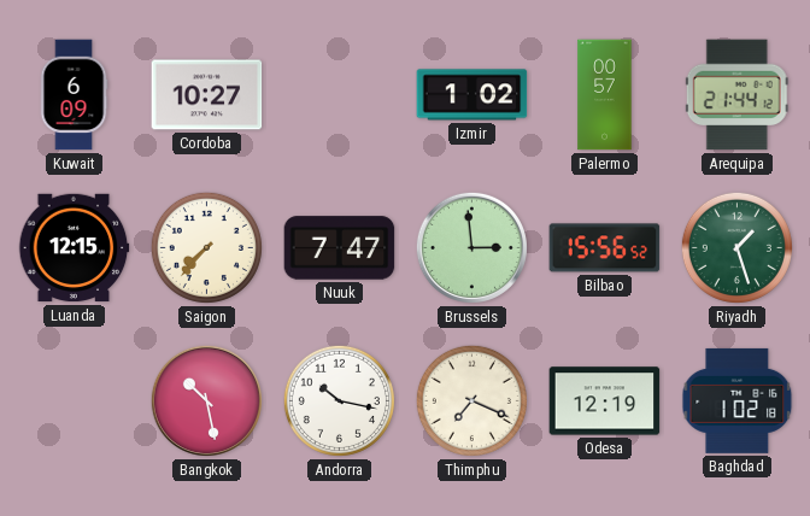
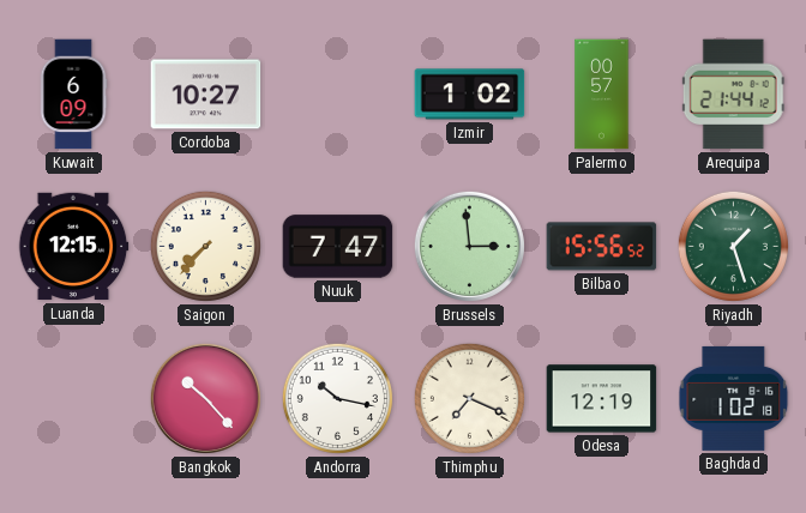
Bangkok: 10:28 -> 10:23
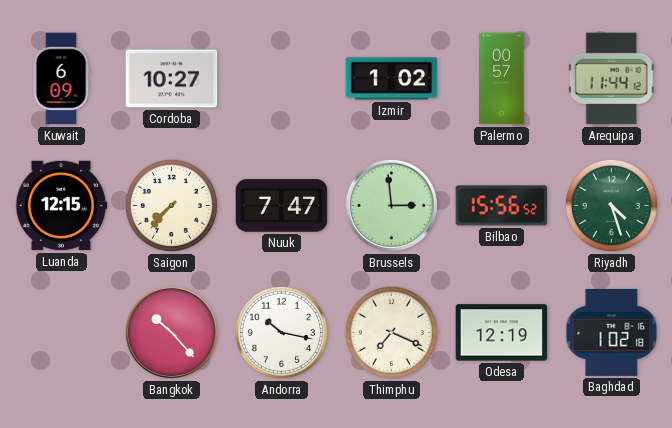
Arequipa: 21:44 -> 11:44
Riyadh: 1:27 -> 4:27
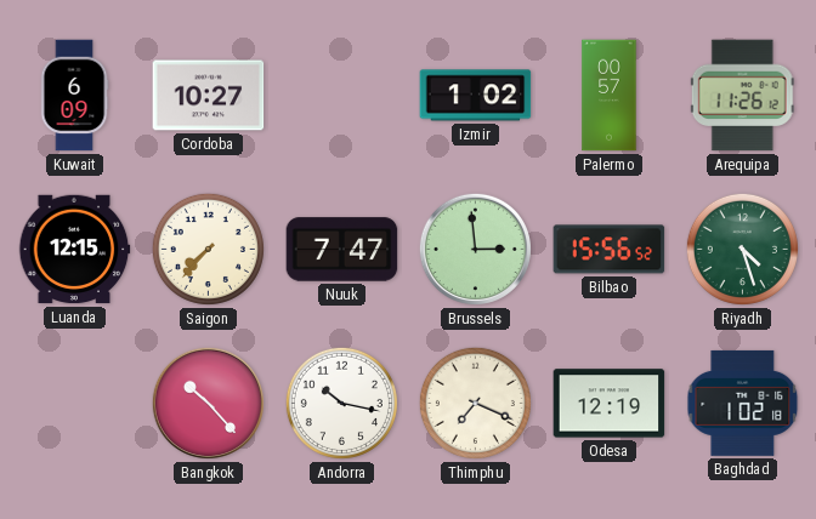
Arequipa: 11:44 -> 11:26
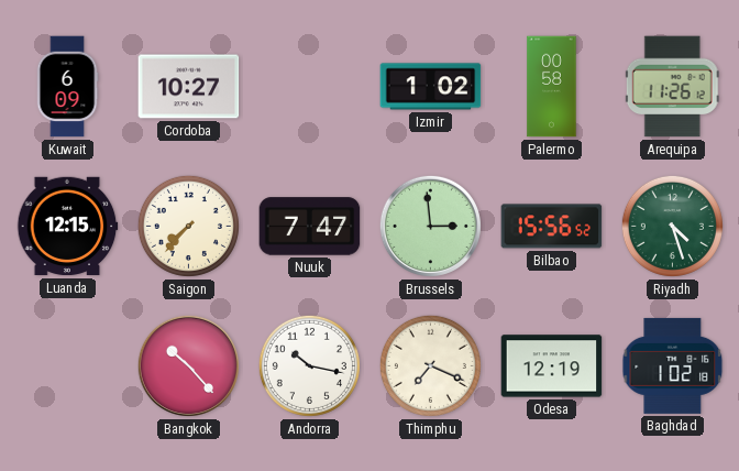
Palermo: 00:57 -> 00:58
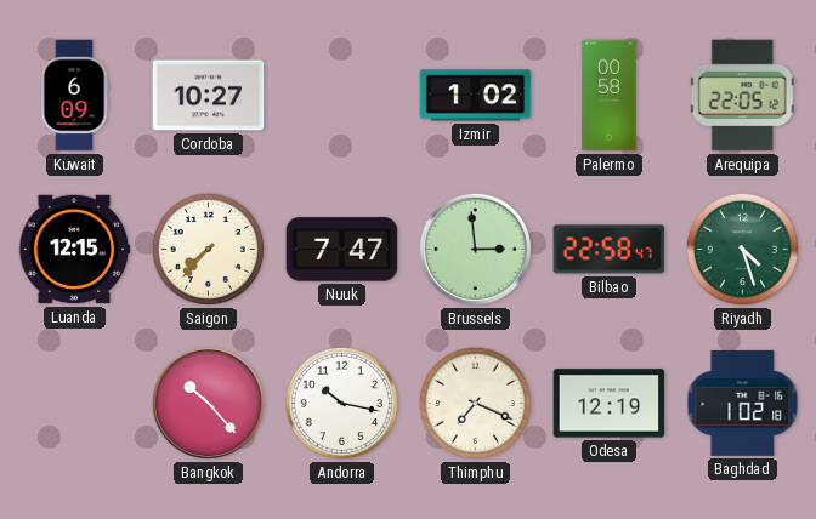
Arequipa: 11:26 -> 22:05
Bilbao: 15:56 -> 22:58
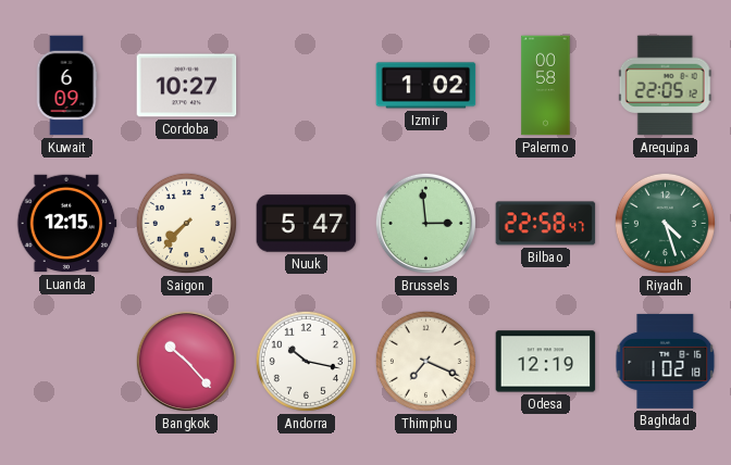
Nuuk: 7:47 -> 5:47
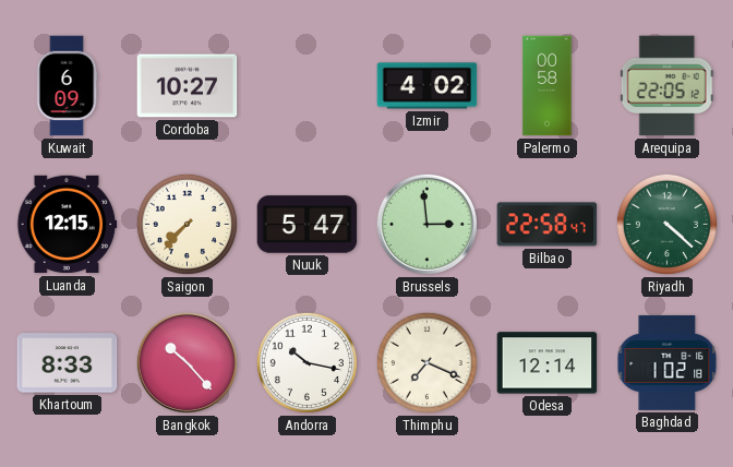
Izmir: 1:02 -> 4:02
Riyadh: 4:27 -> 4:22
Khartoum: none -> 8:33
Odesa: 12:19 -> 12:14
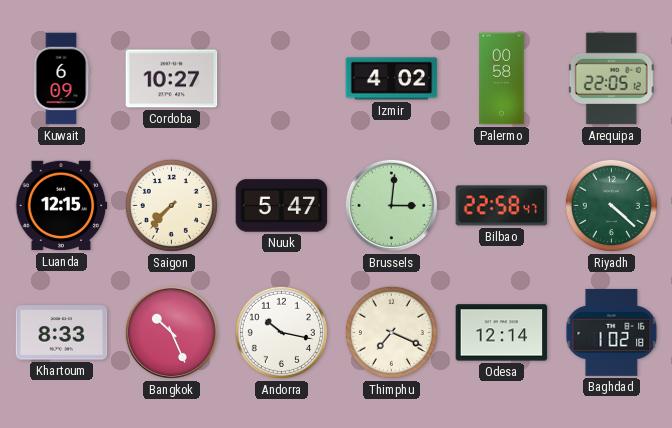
Brussels: 2:59 -> 3:01
Bangkok: 10:23 -> 10:26
